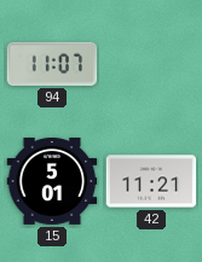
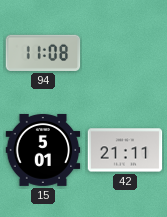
94: 11:07 -> 11:08
42: 11:21 -> 21:11
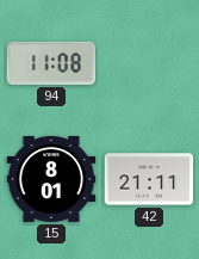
15: 5:01 -> 8:01
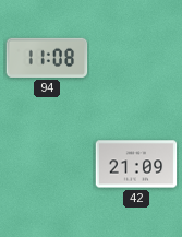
15: 8:01 -> none
42: 21:11 -> 21:09
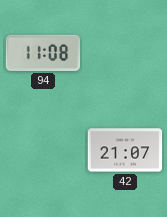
42: 21:09 -> 21:07
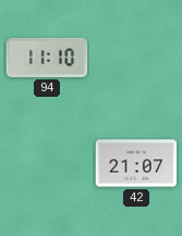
94: 11:08 -> 11:10
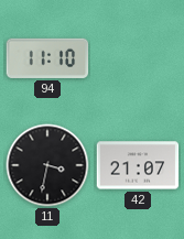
11: none -> 3:32
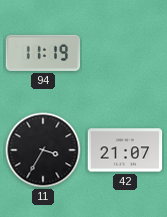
94: 11:10 -> 11:19
11: 3:32 -> 3:35
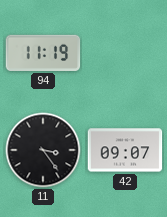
11: 3:35 -> 3:24
42: 21:07 -> 09:07
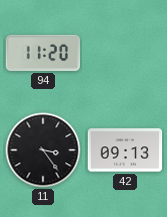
94: 11:19 -> 11:20
42: 09:07 -> 09:13
